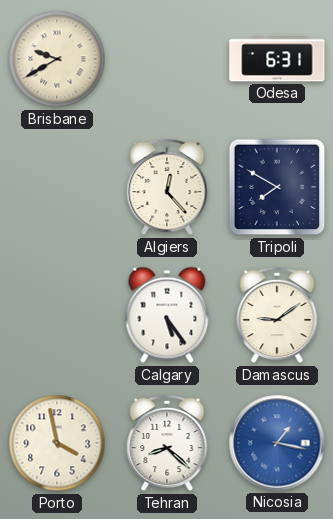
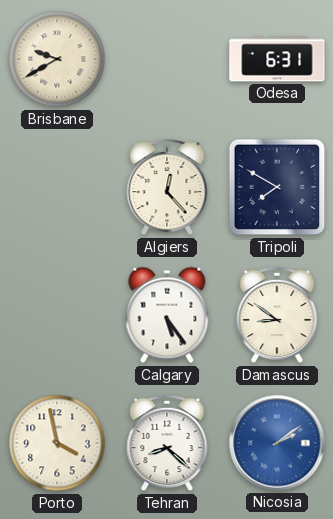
Damascus: 9:09 -> 8:51
Nicosia: 1:17 -> 2:09
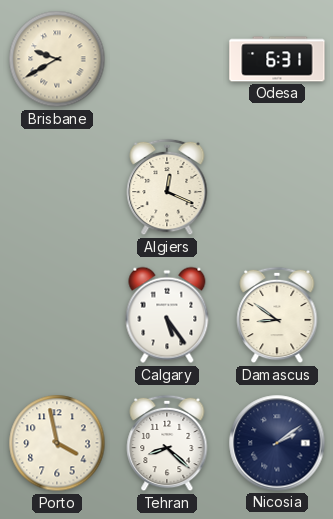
Algiers: 12:23 -> 12:19
Tripoli: 7:50 -> none
Nicosia dial: blue -> navy
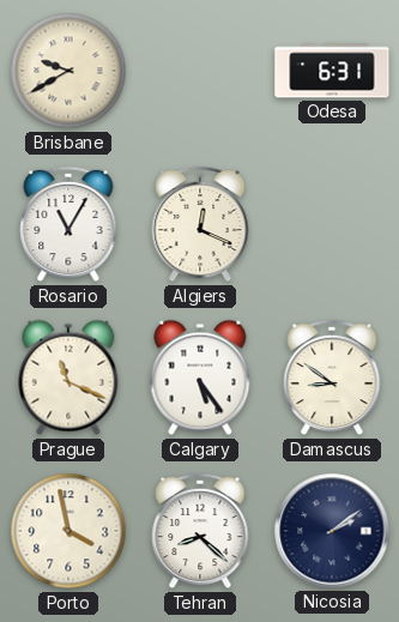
Rosario: none -> 11:05
Prague: none -> 11:19
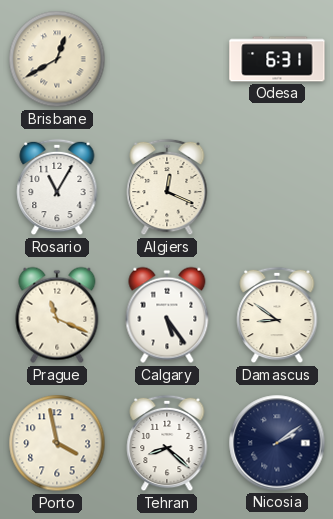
Brisbane: 9:40 -> 12:40
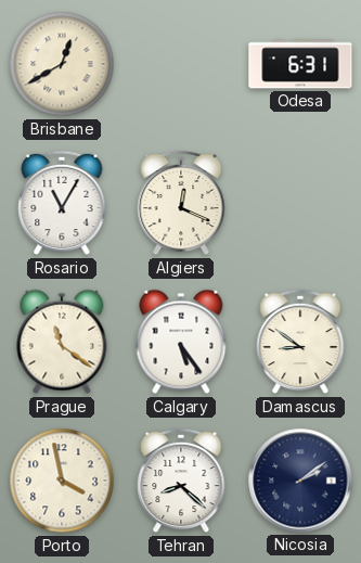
Prague: 11:19 -> 11:21
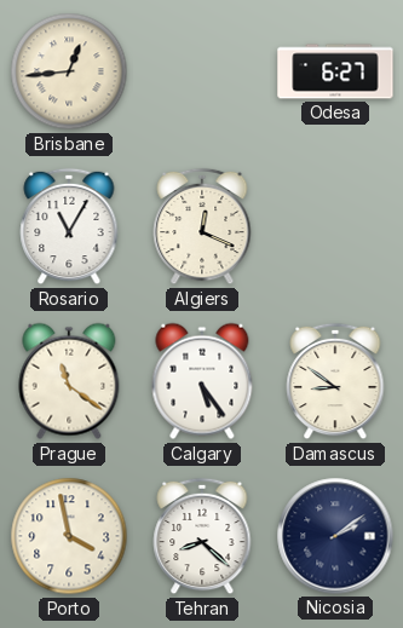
Brisbane: 12:40 -> 12:44
Odesa: 6:31 -> 6:27
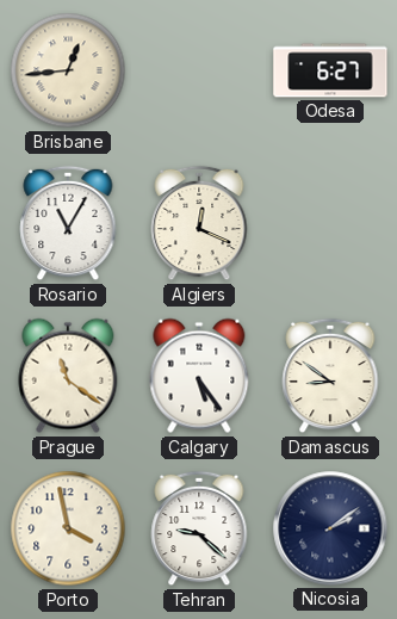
Tehran: 8:22 -> 9:22
